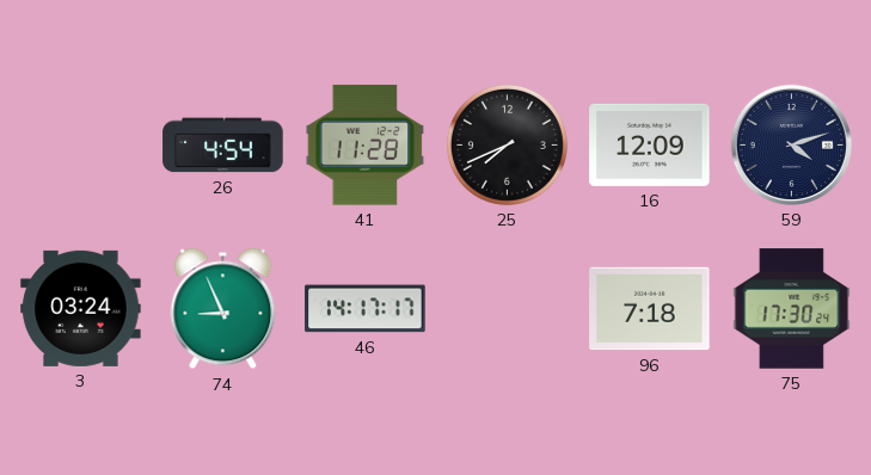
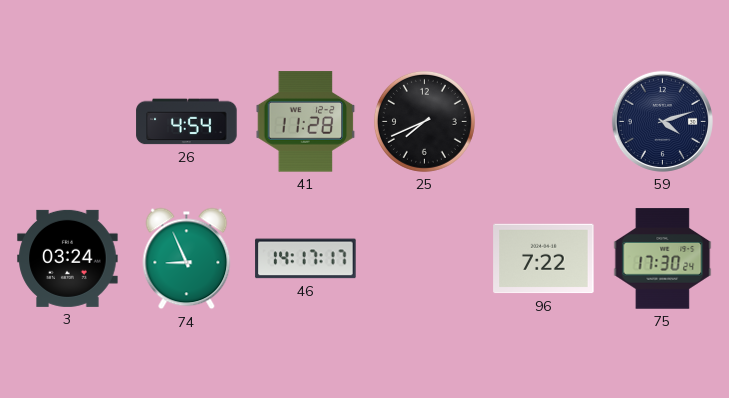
16: 12:09 -> none
96: 7:18 -> 7:22
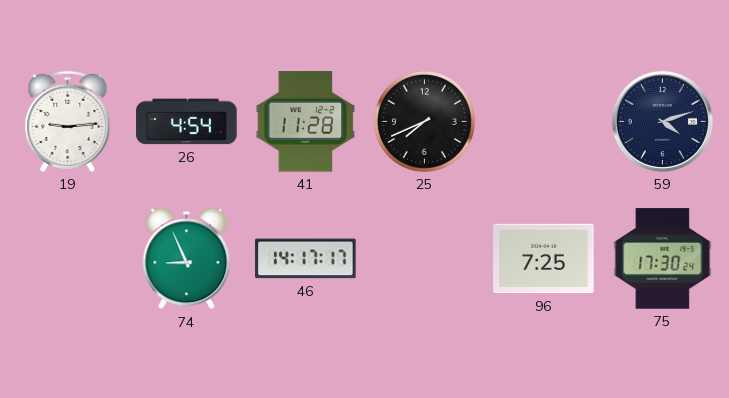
19: none -> 9:14
3: 03:24 -> none
96: 7:22 -> 7:25
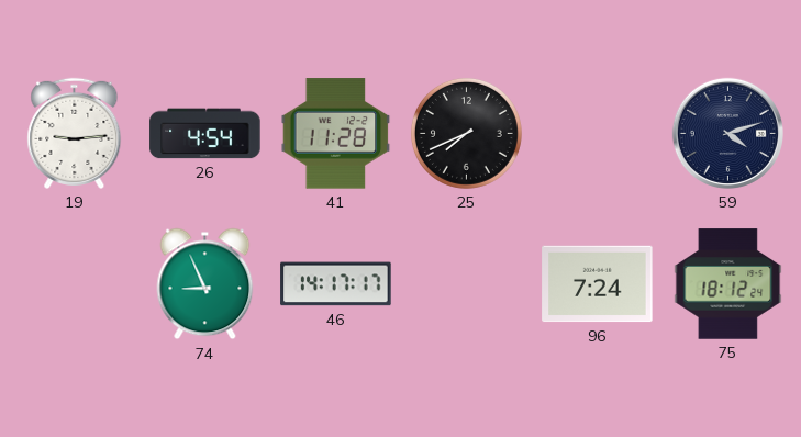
96: 7:25 -> 7:24
75: 17:30 -> 18:12
